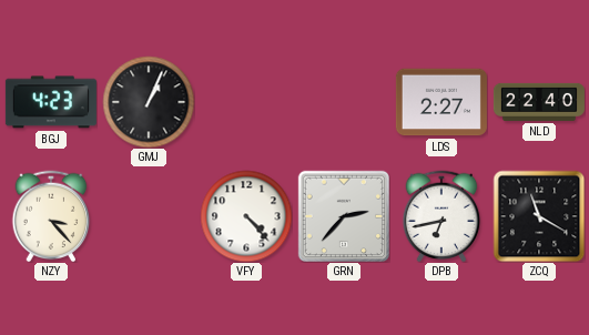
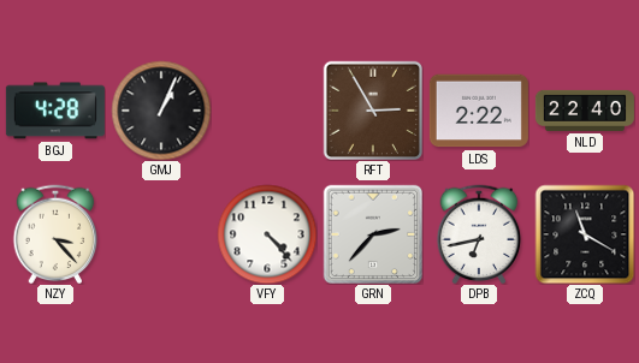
BGJ: 4:23 -> 4:28
RFT: none -> 2:55
LDS: 2:27 -> 2:22
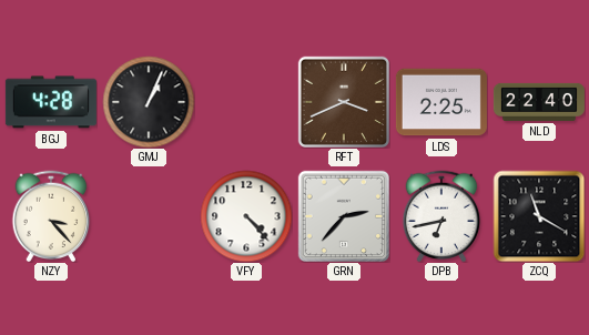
RFT: 2:55 -> 3:41
LDS: 2:22 -> 2:25
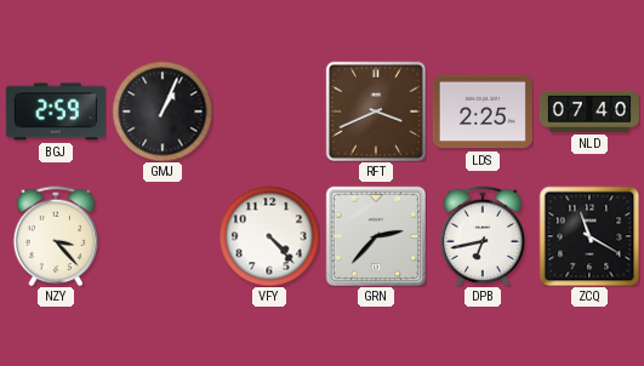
BGJ: 4:28 -> 2:59
NLD: 22:40 -> 07:40
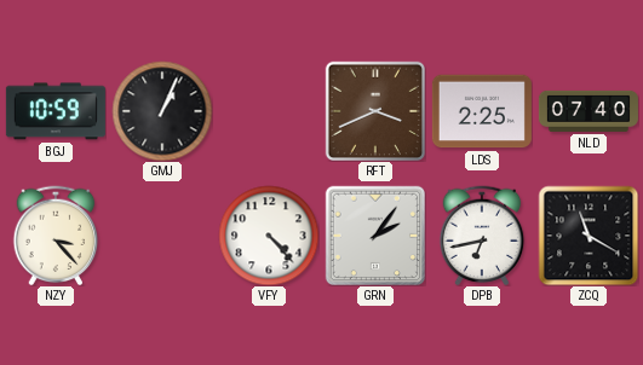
BGJ: 2:59 -> 10:59
GRN: 2:37 -> 2:06
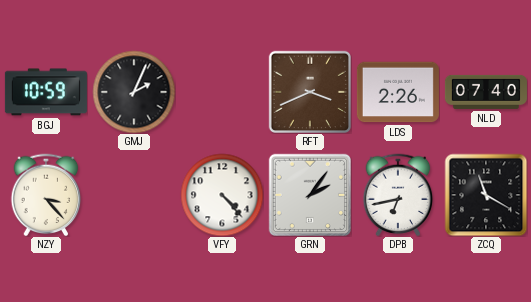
GMJ: 1:04 -> 2:04
LDS: 2:25 -> 2:26
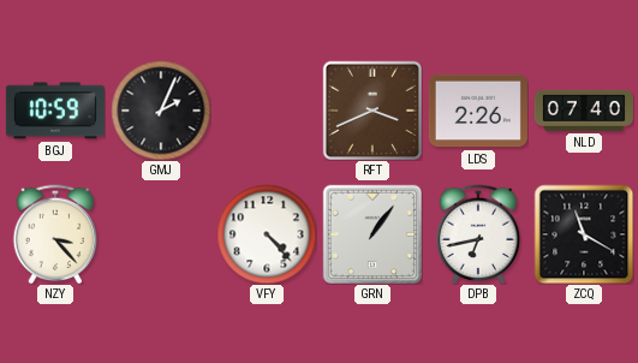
GRN: 2:06 -> 1:06
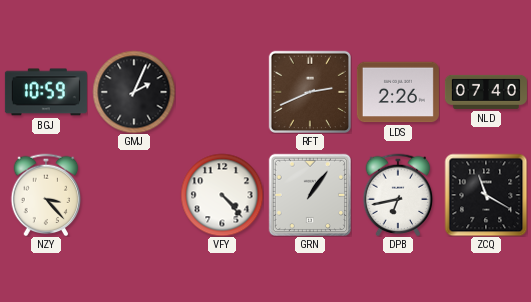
RFT: 3:41 -> 2:41
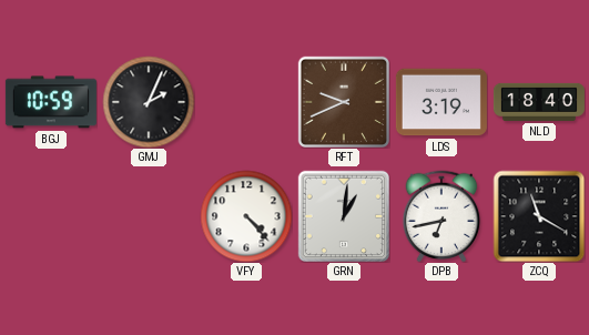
RFT: 2:41 -> 9:41
LDS: 2:26 -> 3:19
NLD: 07:40 -> 18:40
NZY: 3:23 -> none
GRN: 1:06 -> 1:01
